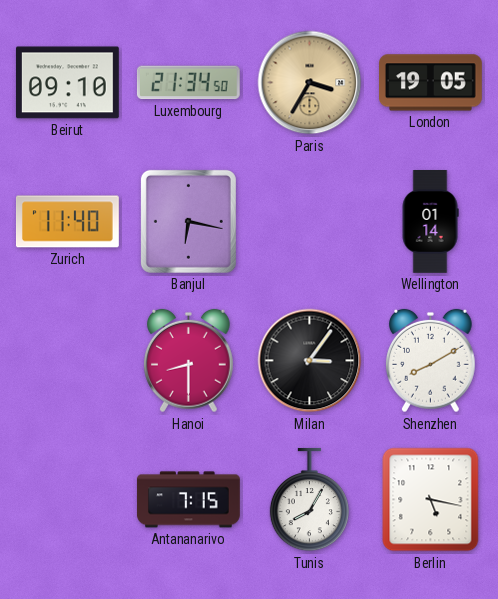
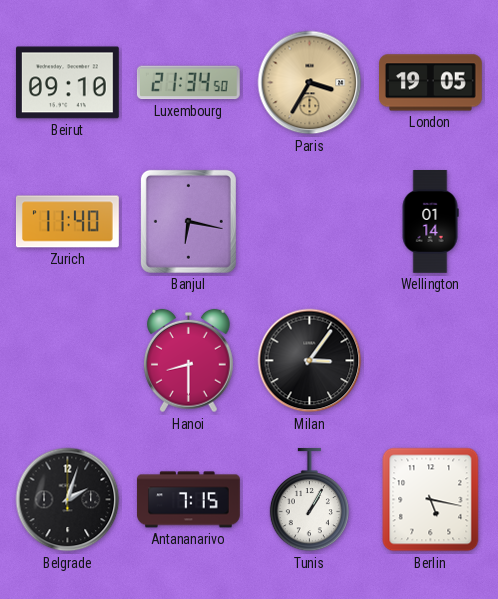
Shenzhen: 8:10 -> none
Belgrade: none -> 2:03
Tunis: 8:05 -> 1:05
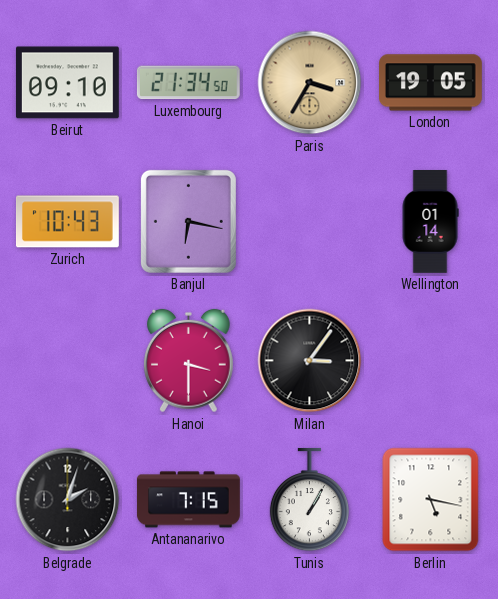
Zurich: 11:40 -> 10:43
Hanoi: 8:30 -> 3:30
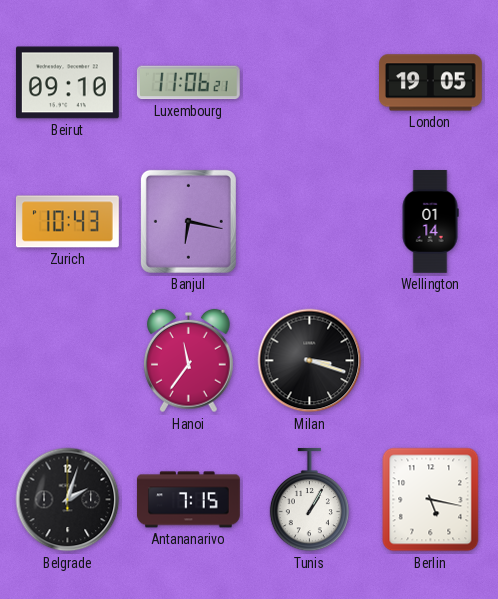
Luxembourg: 21:34 -> 11:06
Paris: 3:35 -> none
Hanoi: 3:30 -> 11:36
Milan: 3:06 -> 3:18
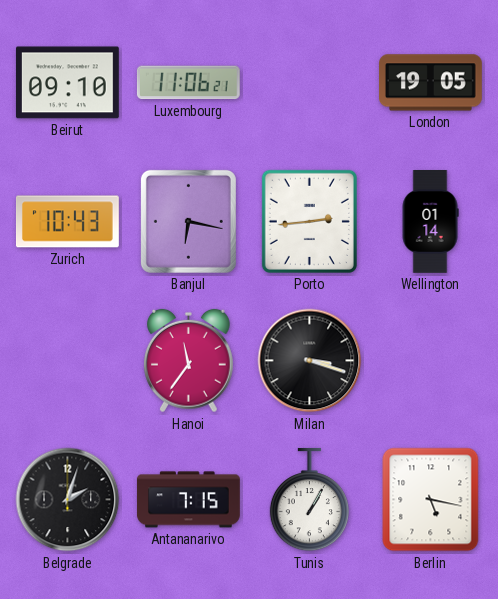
Porto: none -> 2:44
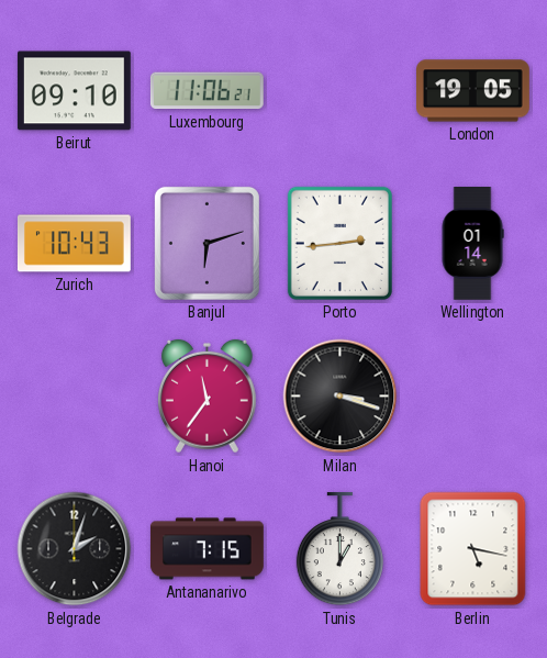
Banjul: 6:17 -> 6:12
Tunis: 1:05 -> 1:00
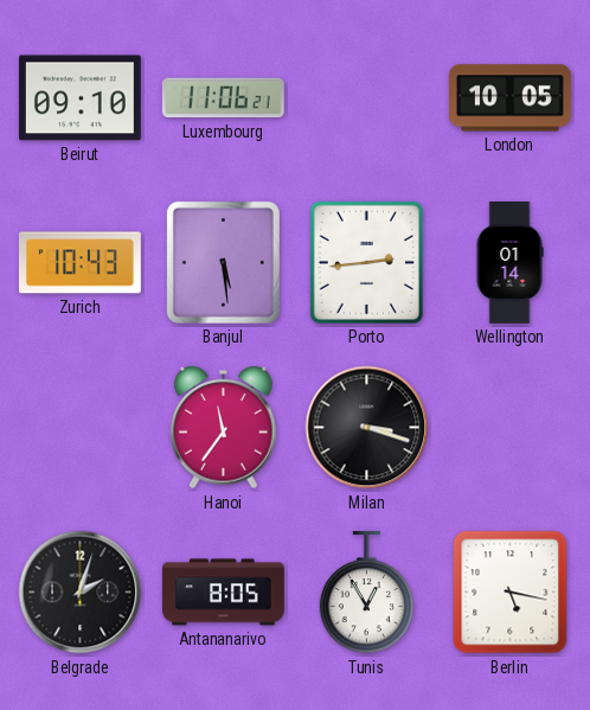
London: 19:05 -> 10:05
Banjul: 6:12 -> 5:29
Antananarivo: 7:15 -> 8:05
Tunis: 1:00 -> 12:55
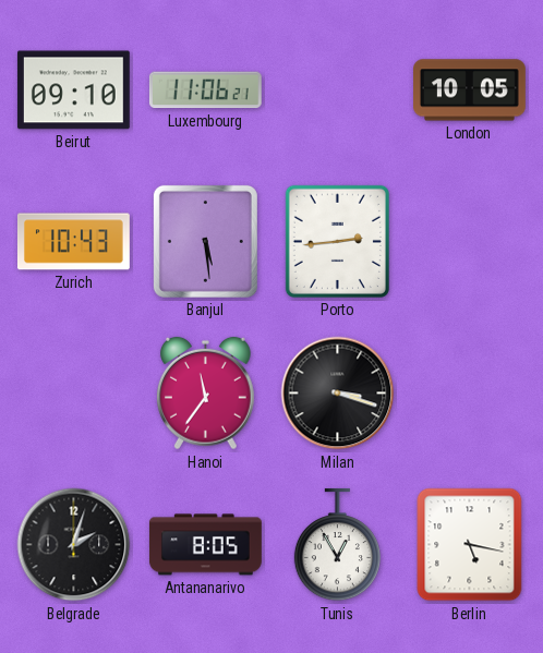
Wellington: 01:14 -> none
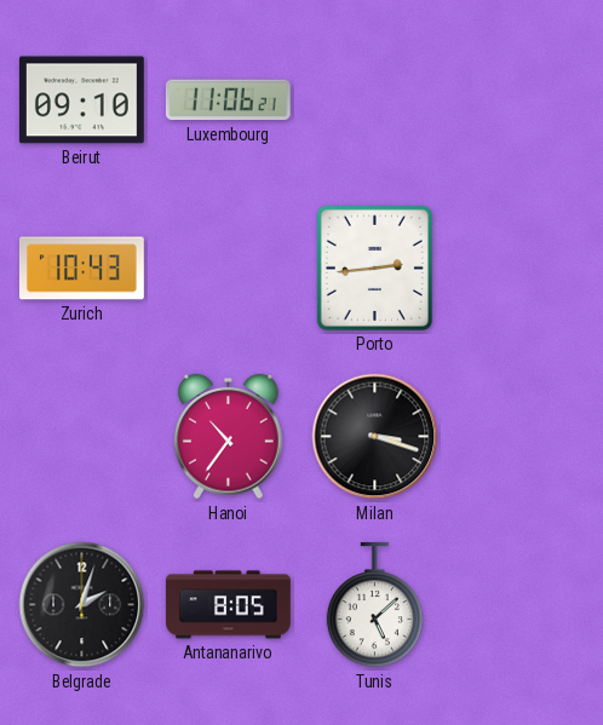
London: 10:05 -> none
Banjul: 5:29 -> none
Hanoi: 11:36 -> 10:36
Tunis: 12:55 -> 5:08
Berlin: 5:17 -> none
